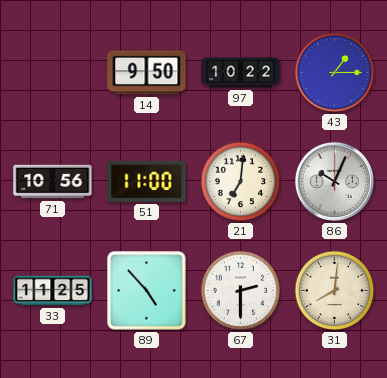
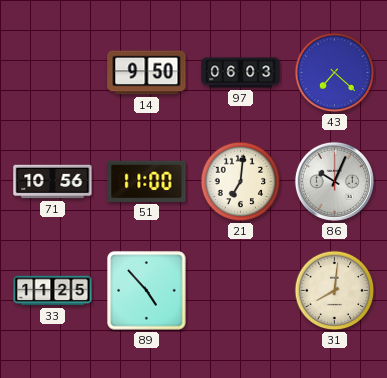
97: 10:22 -> 06:03
43: 1:15 -> 7:22
67: 2:30 -> none
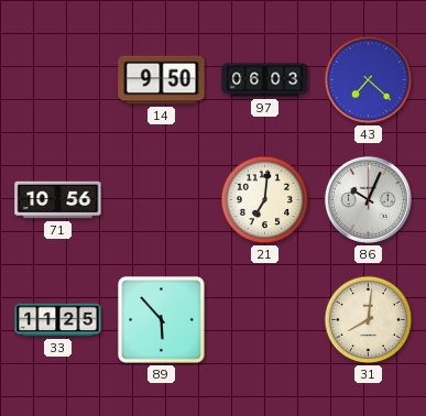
51: 11:00 -> none
89: 4:53 -> 5:53
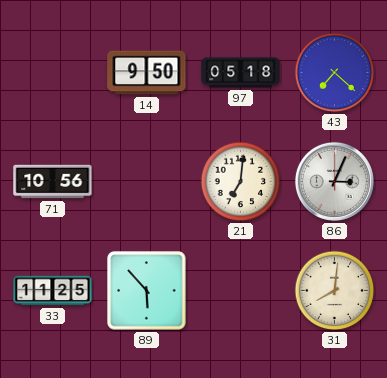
97: 06:03 -> 05:18
86: 10:04 -> 3:04
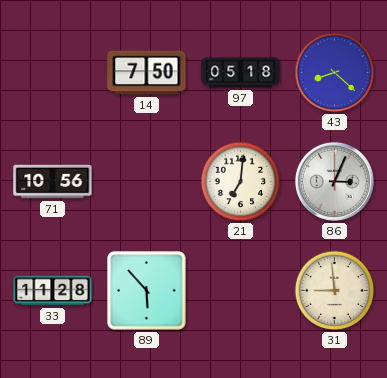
14: 9:50 -> 7:50
43: 7:22 -> 8:22
33: 11:25 -> 11:28
31: 8:01 -> 8:59
